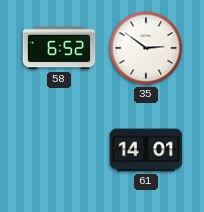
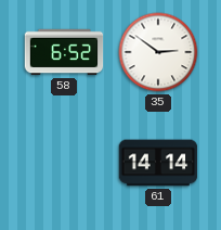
61: 14:01 -> 14:14
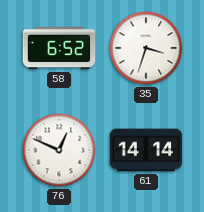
35: 2:51 -> 3:33
76: none -> 12:49
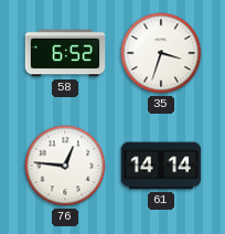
76: 12:49 -> 12:46
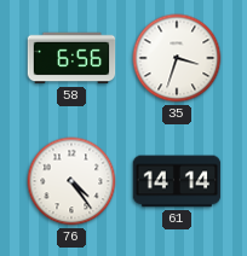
58: 6:52 -> 6:56
76: 12:46 -> 4:24
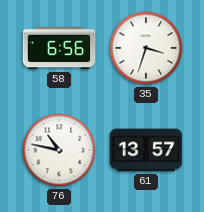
76: 4:24 -> 10:47
61: 14:14 -> 13:57
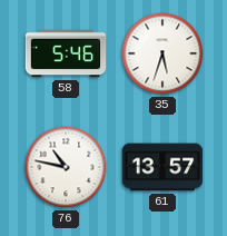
58: 6:56 -> 5:46
35: 3:33 -> 5:33
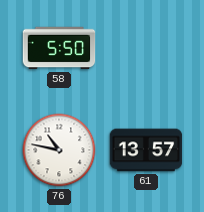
58: 5:46 -> 5:50
35: 5:33 -> none
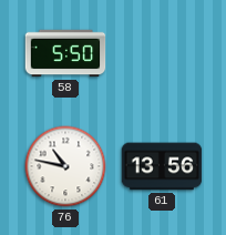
61: 13:57 -> 13:56
